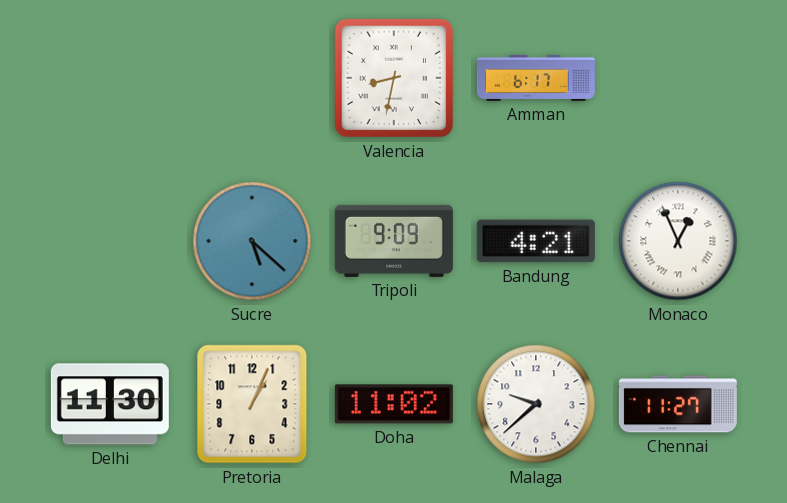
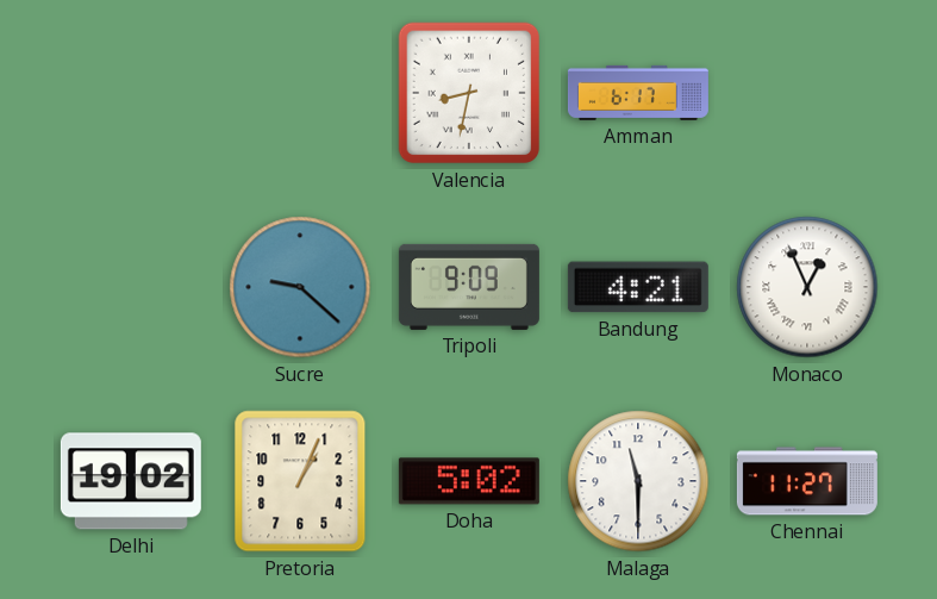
Sucre: 5:22 -> 9:22
Delhi: 11:30 -> 19:02
Doha: 11:02 -> 5:02
Malaga: 9:38 -> 11:30
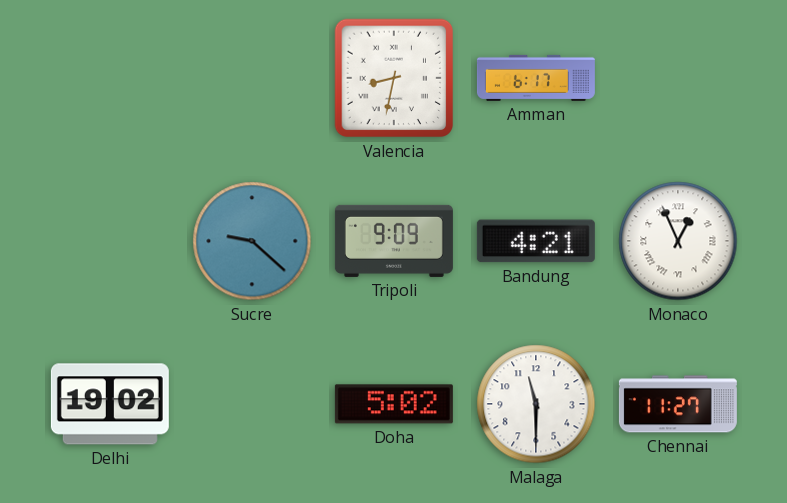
Pretoria: 1:04 -> none
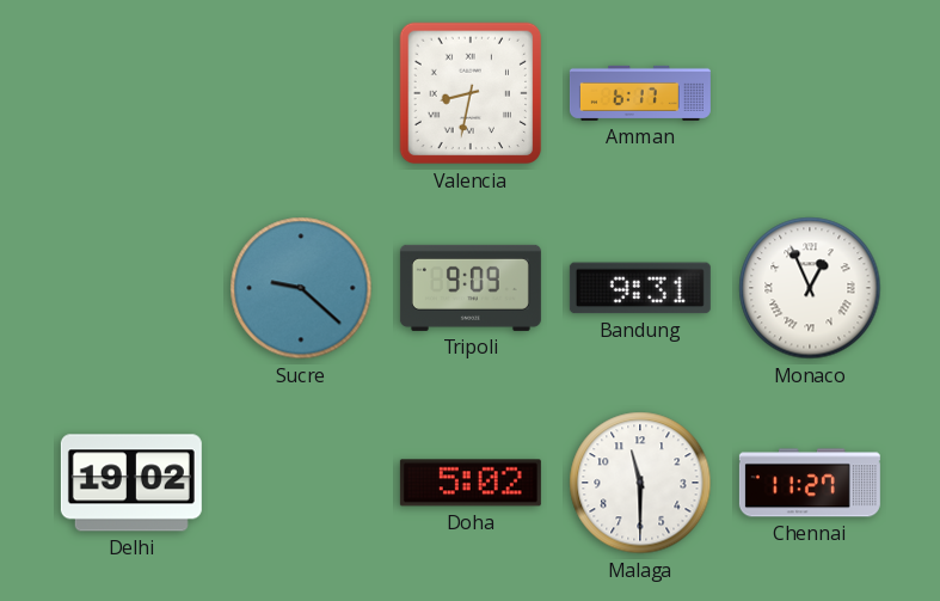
Bandung: 4:21 -> 9:31
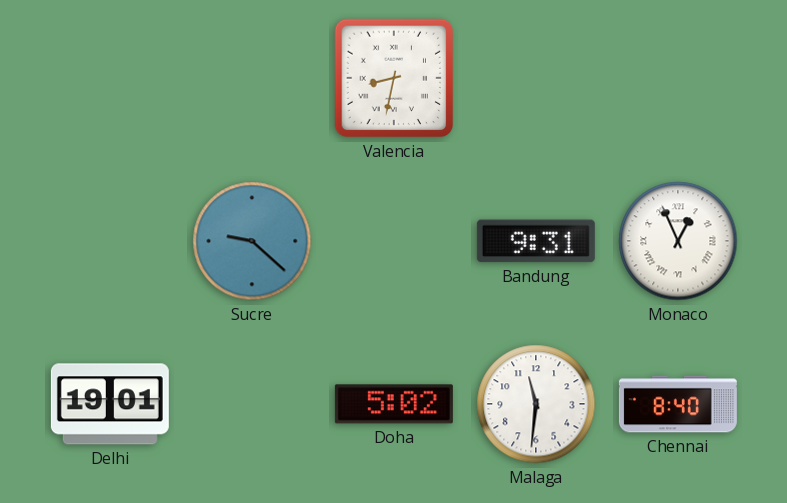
Amman: 6:17 -> none
Tripoli: 9:09 -> none
Delhi: 19:02 -> 19:01
Malaga: 11:30 -> 11:31
Chennai: 11:27 -> 8:40
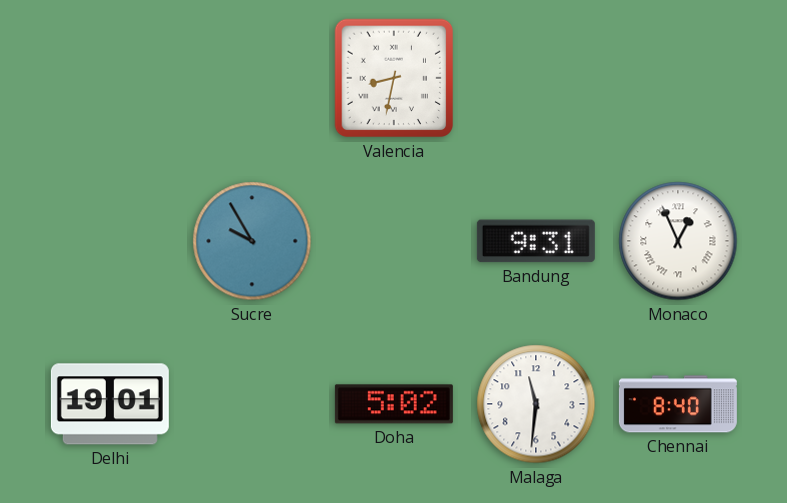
Sucre: 9:22 -> 9:55
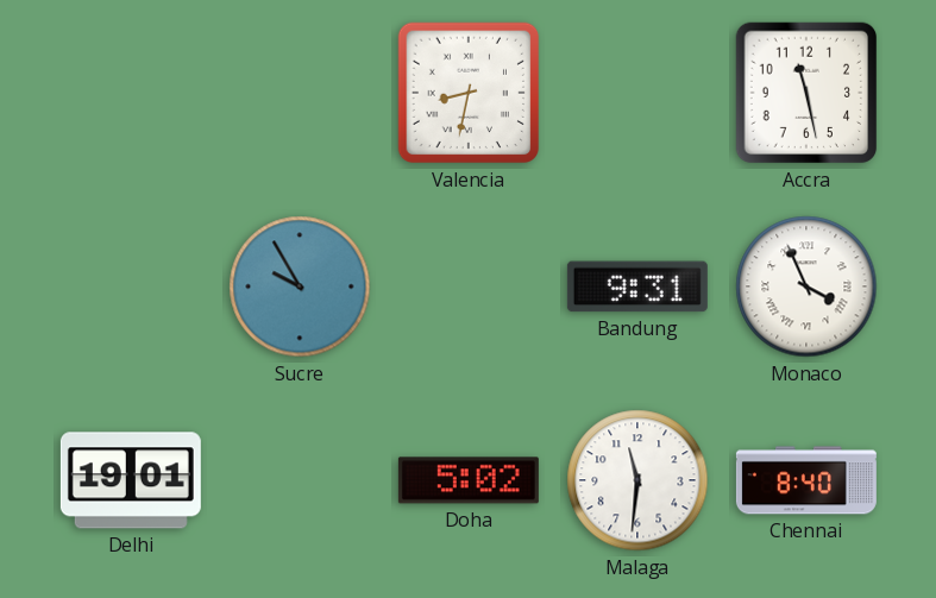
Accra: none -> 11:28
Monaco: 12:56 -> 3:56
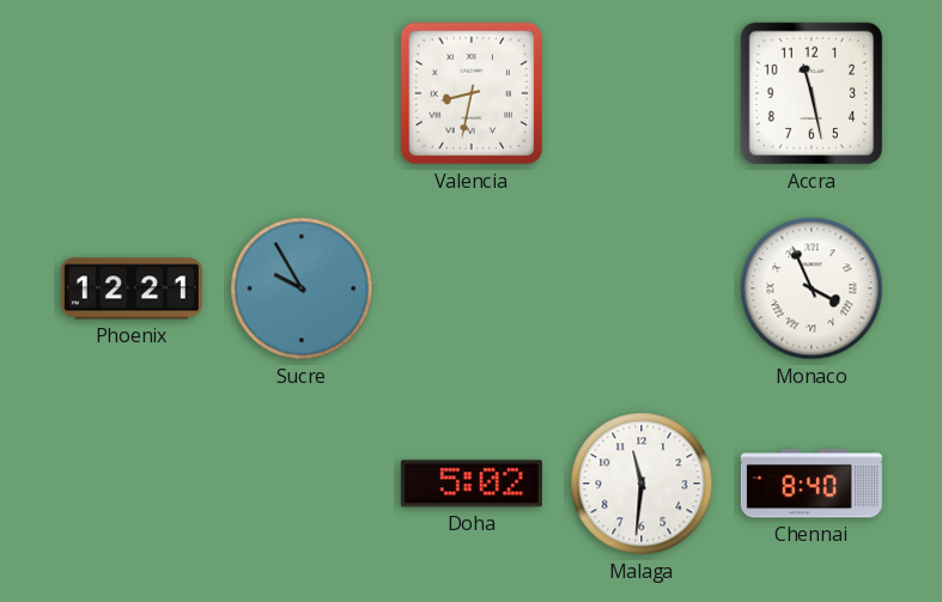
Phoenix: none -> 12:21
Bandung: 9:31 -> none
Delhi: 19:01 -> none
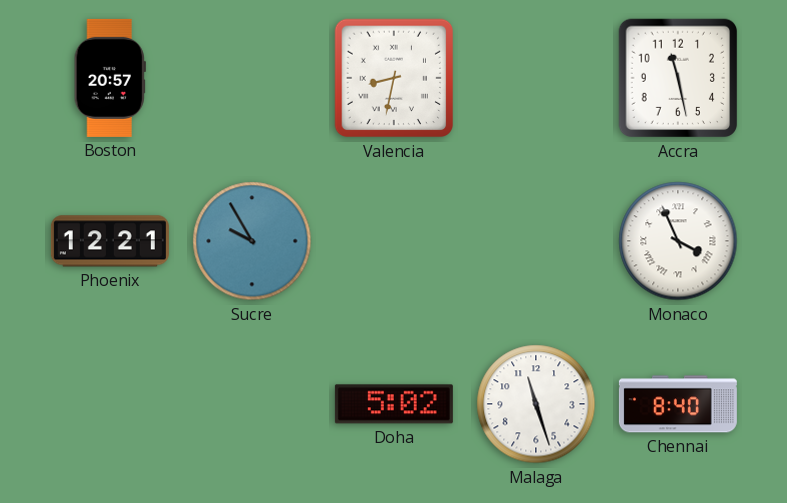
Boston: none -> 20:57
Malaga: 11:31 -> 11:27
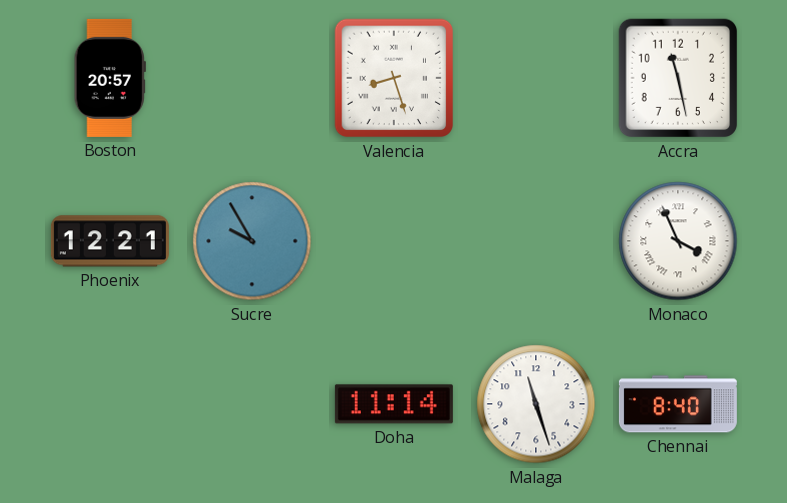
Valencia: 8:32 -> 8:27
Doha: 5:02 -> 11:14
